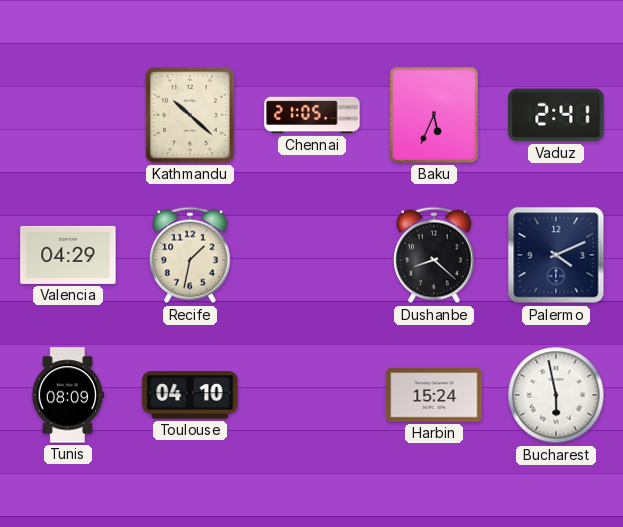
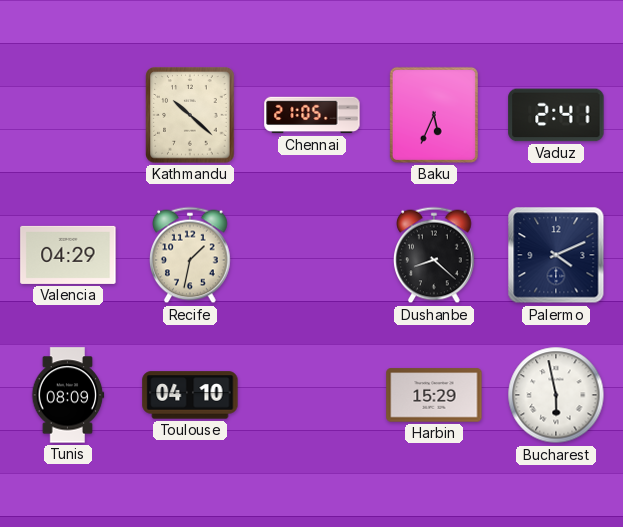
Harbin: 15:24 -> 15:29
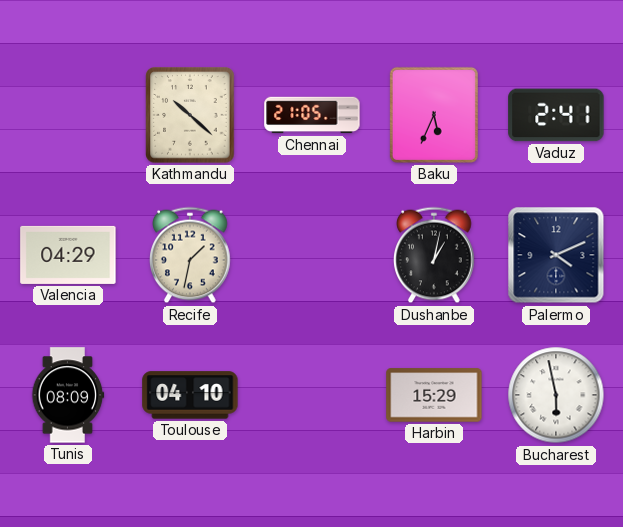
Dushanbe: 8:22 -> 1:02
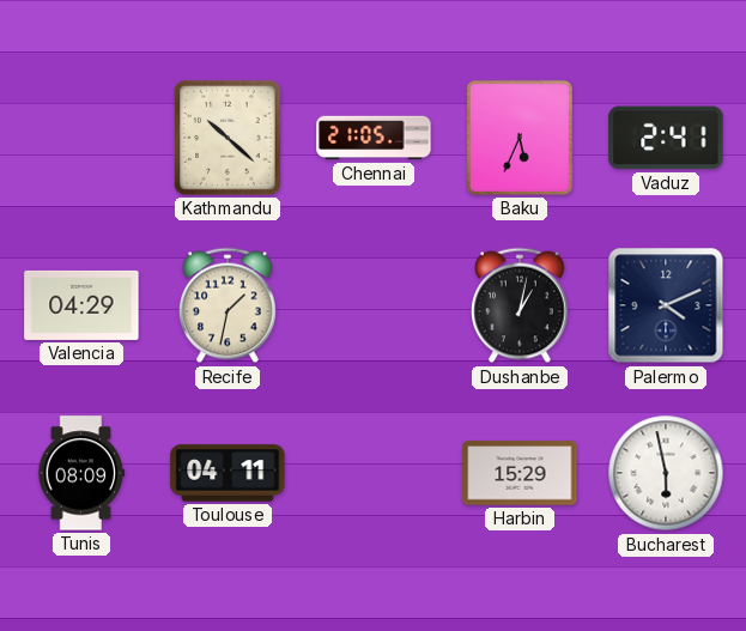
Toulouse: 04:10 -> 04:11
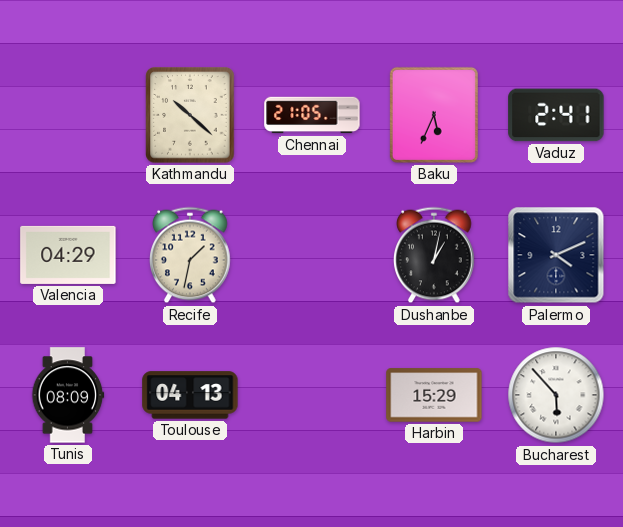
Toulouse: 04:11 -> 04:13
Bucharest: 5:58 -> 5:53
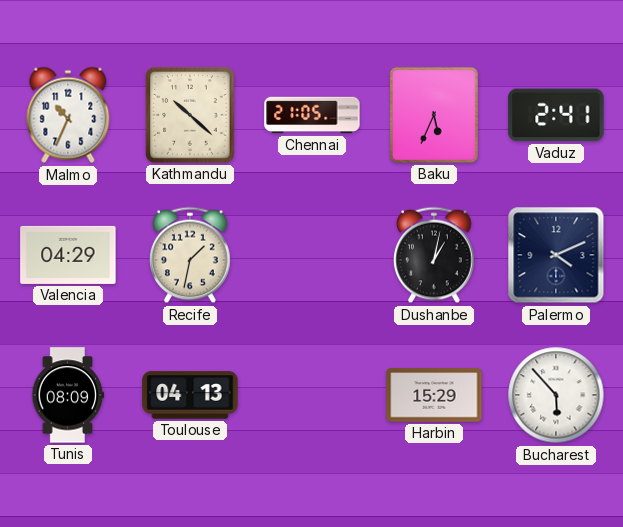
Malmo: none -> 10:34
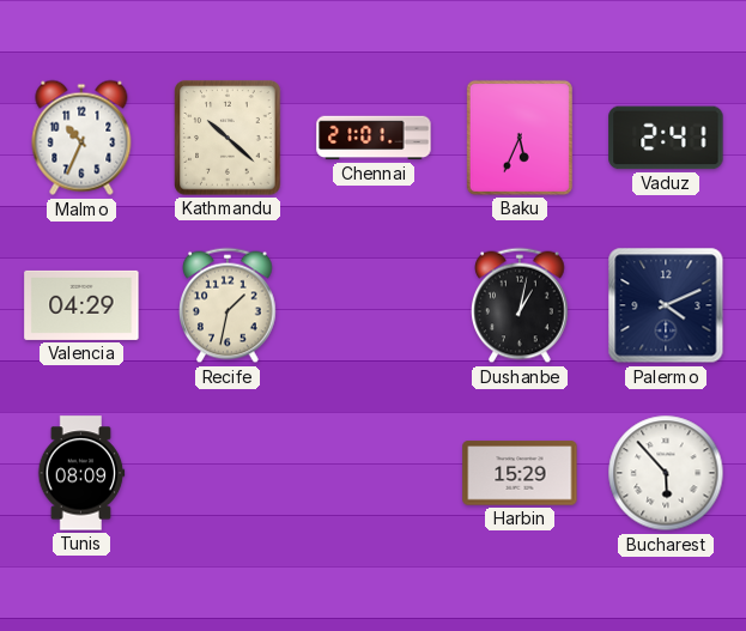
Chennai: 21:05 -> 21:01
Toulouse: 04:13 -> none
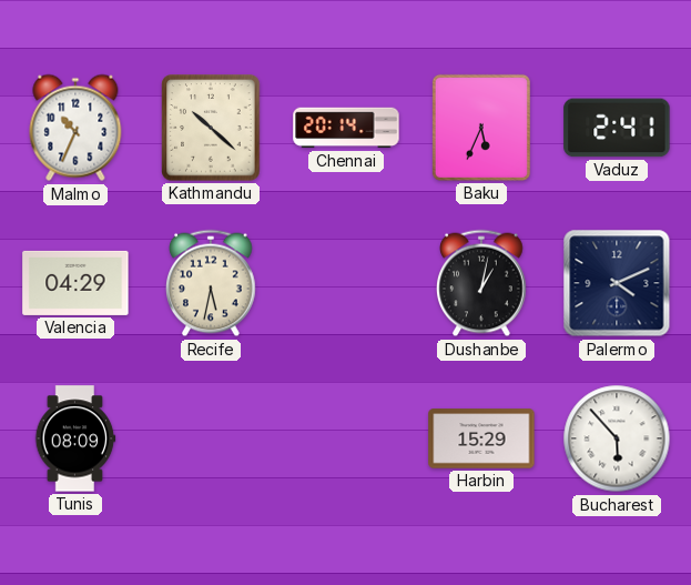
Chennai: 21:01 -> 20:14
Recife: 1:32 -> 5:32
